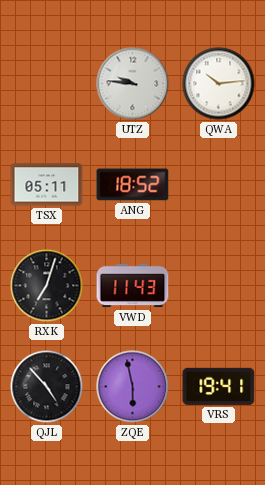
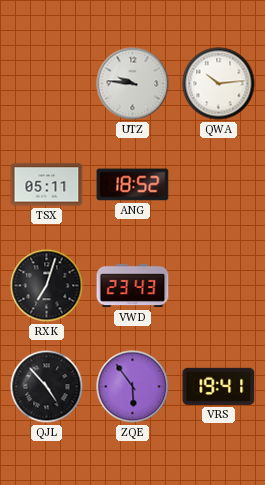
VWD: 11:43 -> 23:43
ZQE: 5:58 -> 5:54
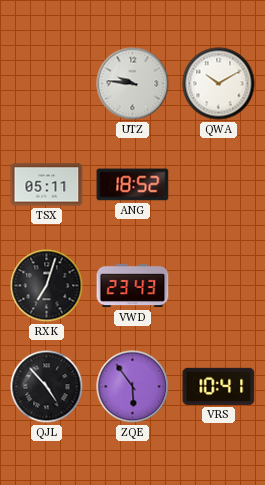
QWA: 10:14 -> 10:10
VRS: 19:41 -> 10:41
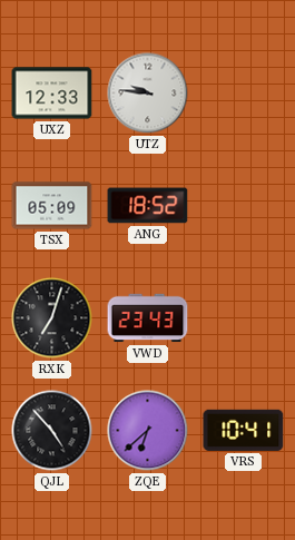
UXZ: none -> 12:33
QWA: 10:10 -> none
TSX: 05:11 -> 05:09
ZQE: 5:54 -> 6:38
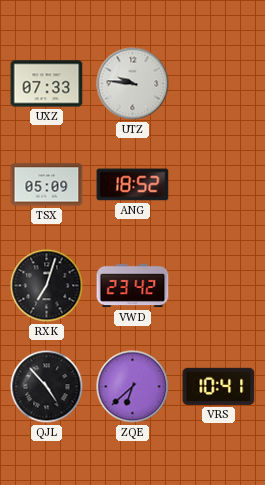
UXZ: 12:33 -> 07:33
VWD: 23:43 -> 23:42
